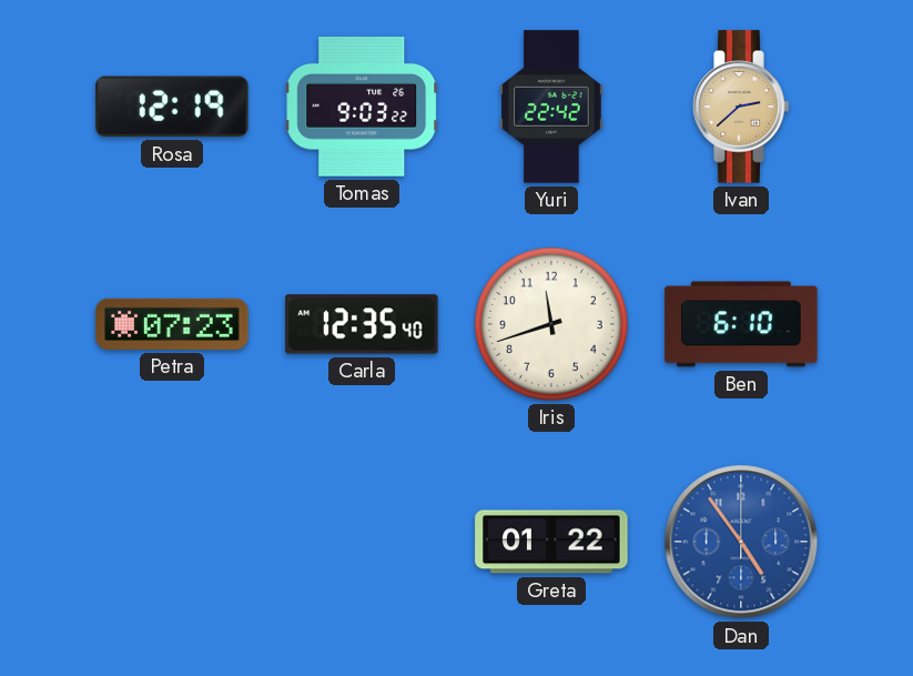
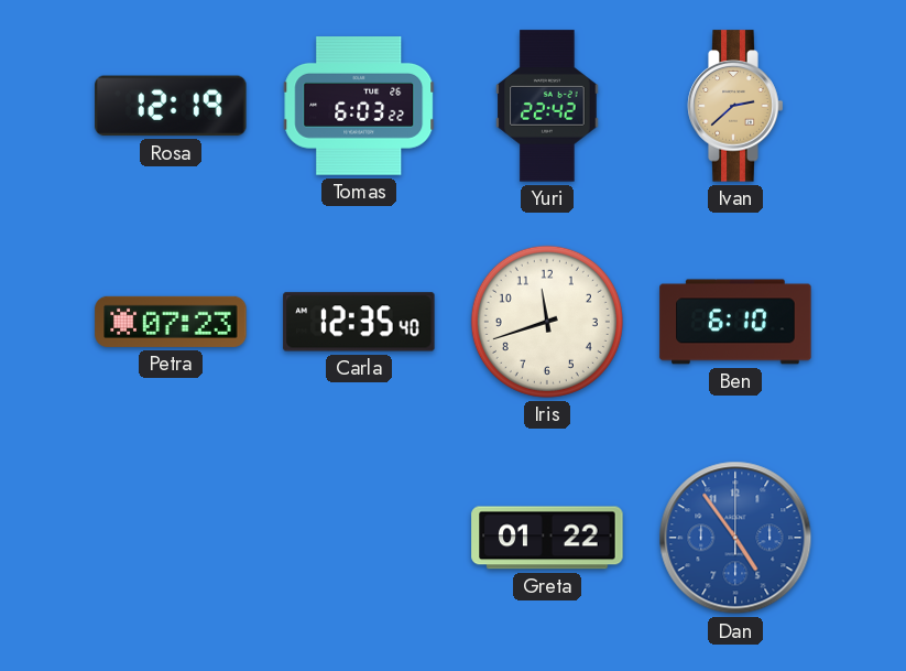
Tomas: 9:03 -> 6:03
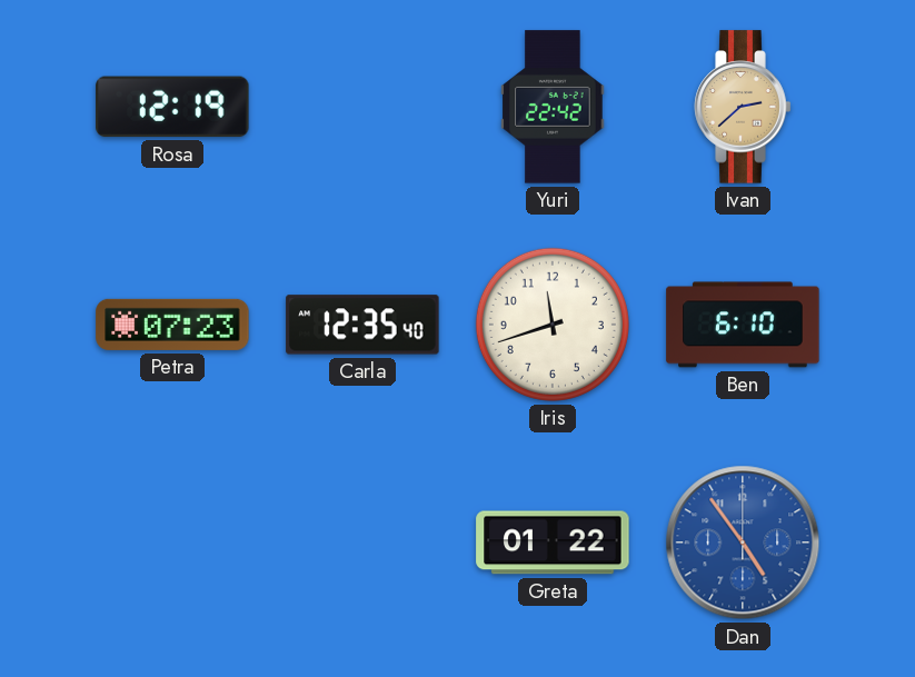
Tomas: 6:03 -> none
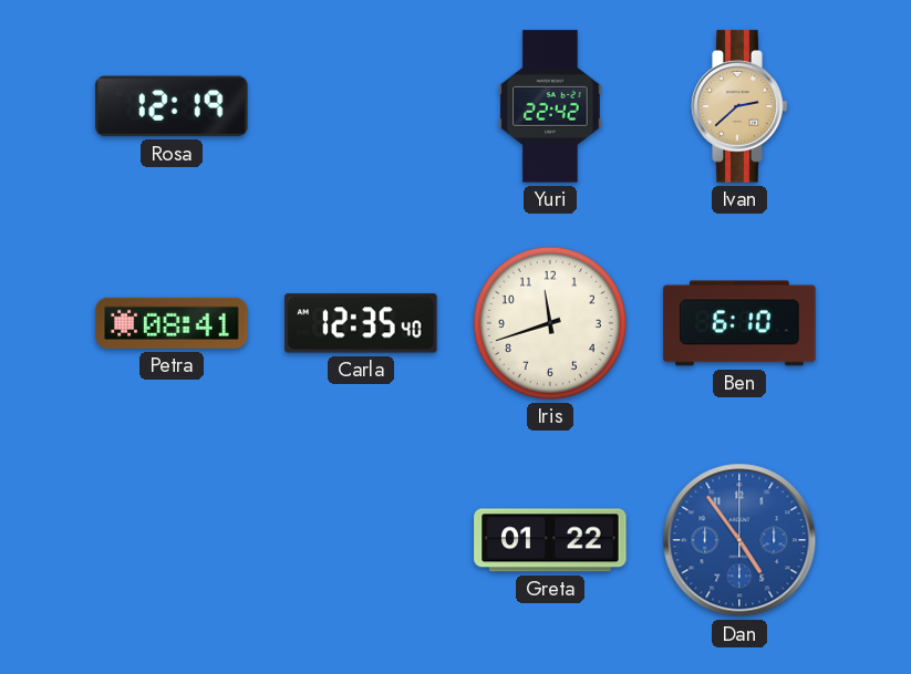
Petra: 07:23 -> 08:41
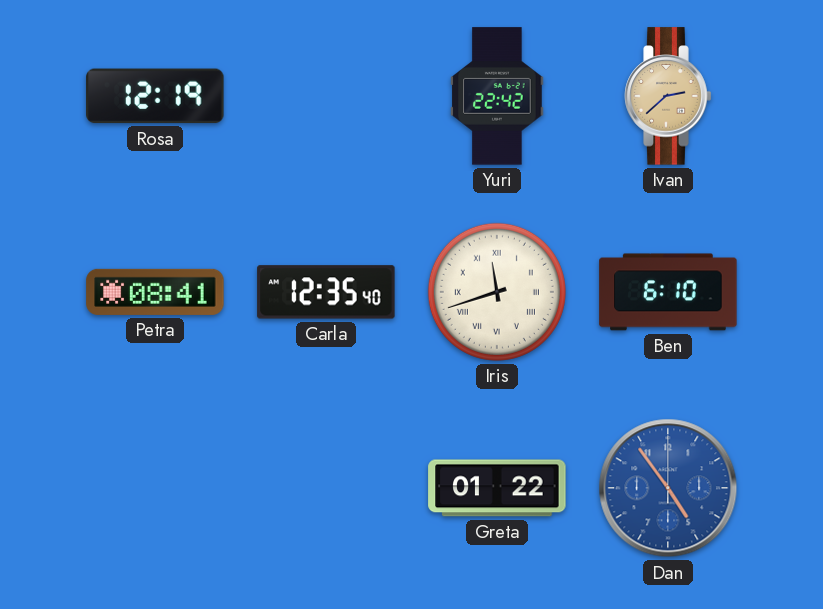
Iris numerals: Arabic -> Roman
